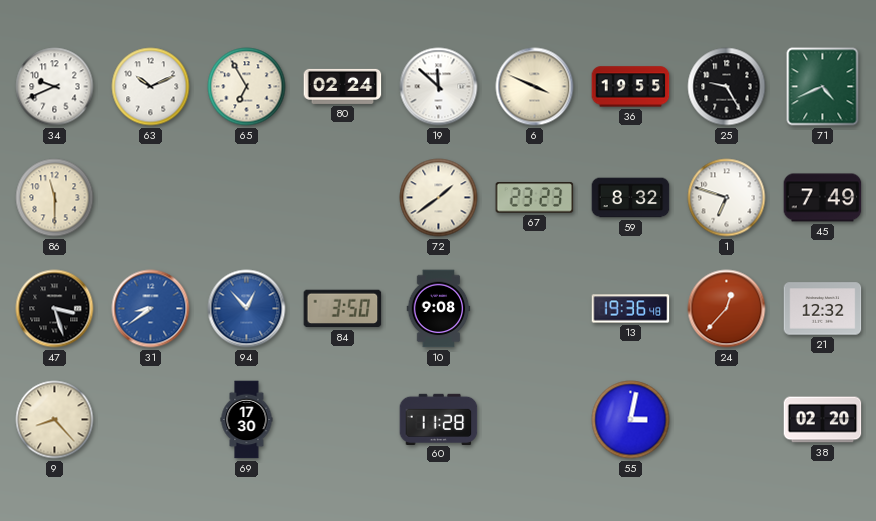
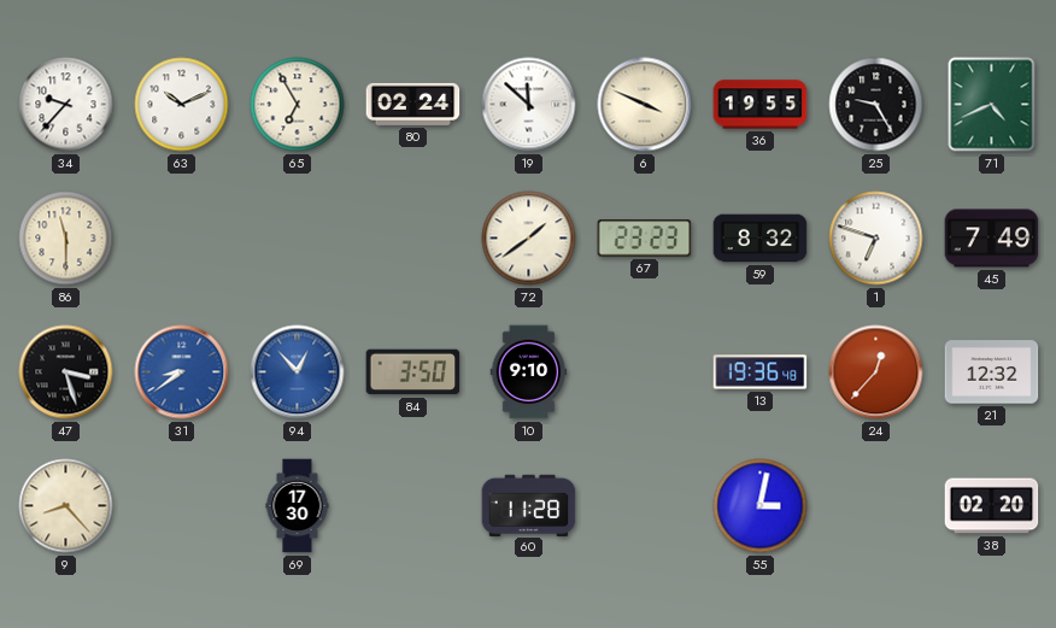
34: 9:41 -> 9:37
10: 9:08 -> 9:10
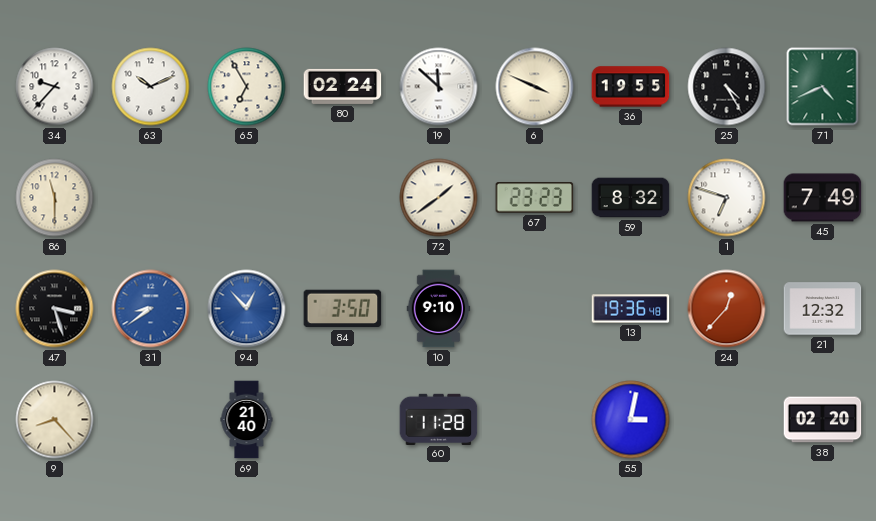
25: 9:25 -> 4:25
69: 17:30 -> 21:40
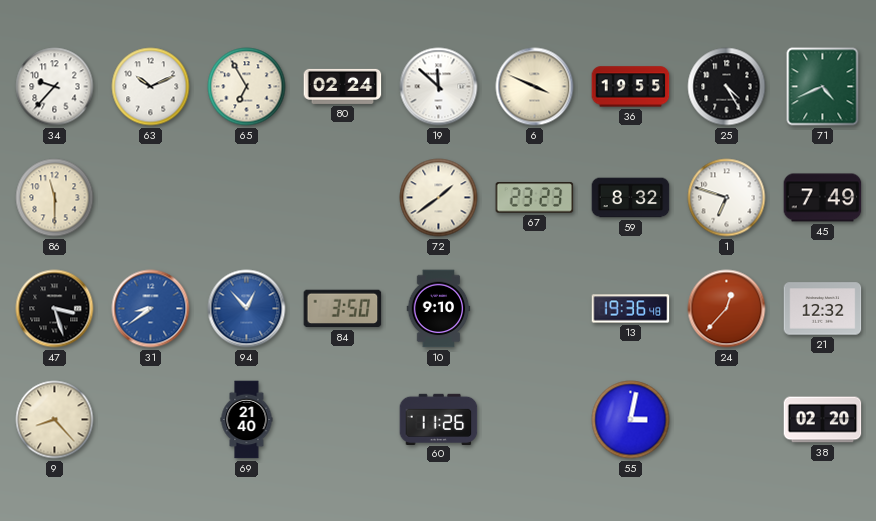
60: 11:28 -> 11:26
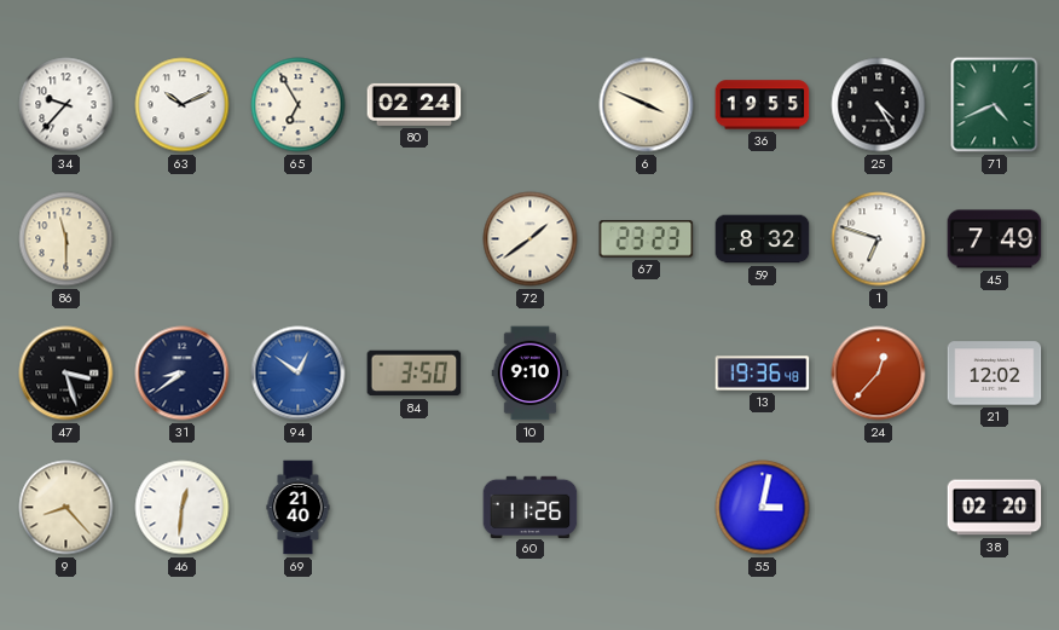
19: 11:52 -> none
31 dial: blue -> navy
94: 12:53 -> 12:51
21: 12:32 -> 12:02
46: none -> 12:31
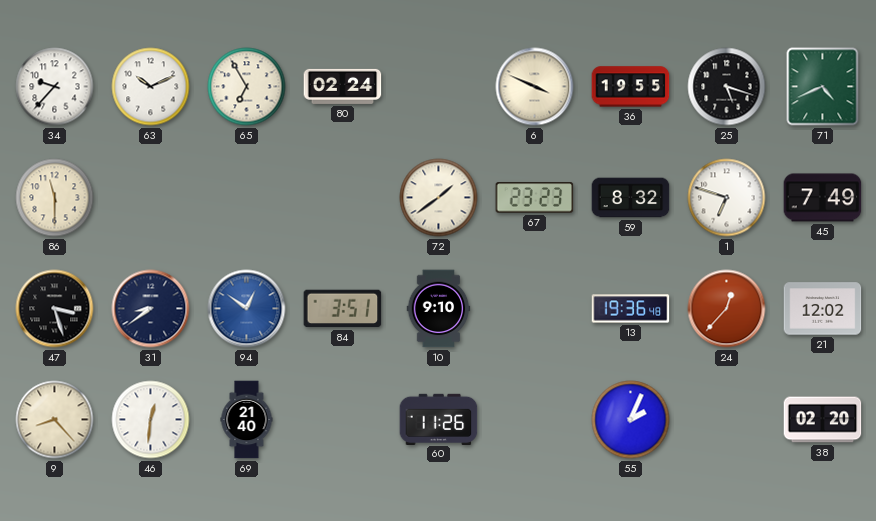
25: 4:25 -> 5:18
84: 3:50 -> 3:51
55: 3:02 -> 2:04
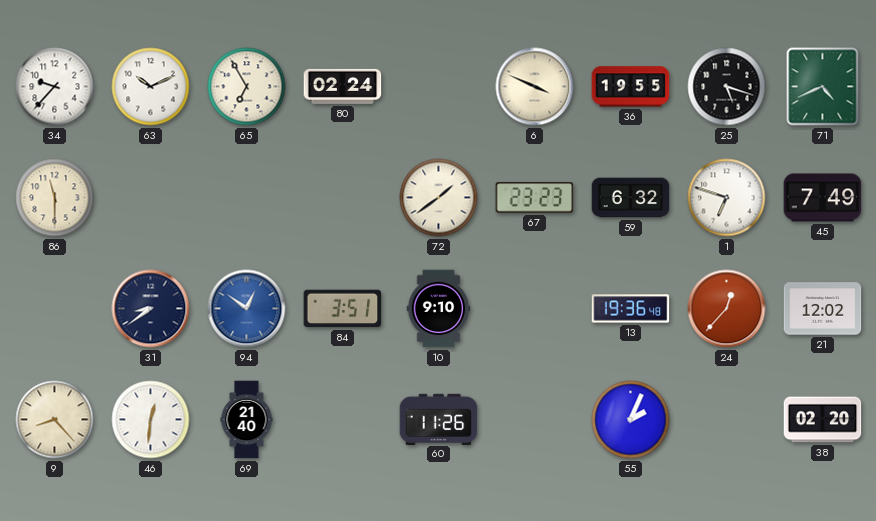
59: 8:32 -> 6:32
47: 3:27 -> none
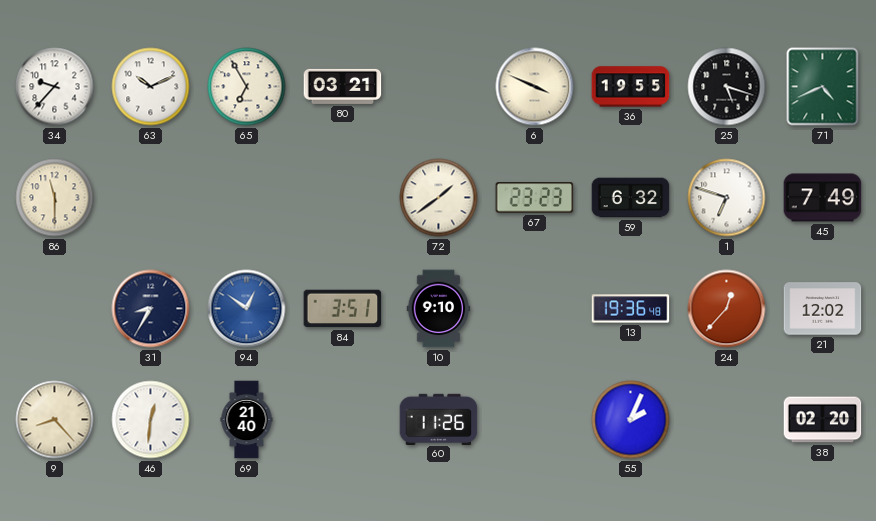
80: 02:24 -> 03:21
31: 8:39 -> 8:35
